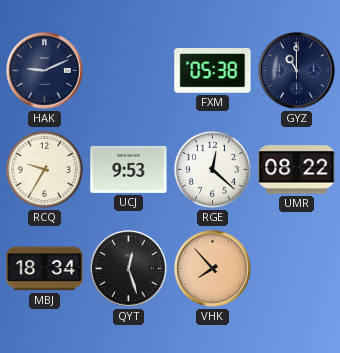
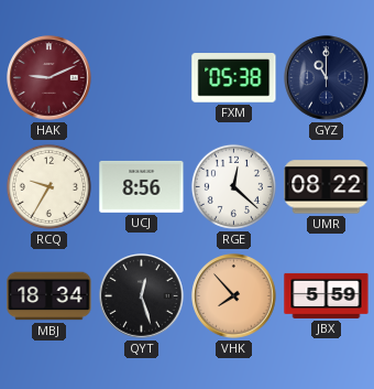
HAK dial: navy -> burgundy
UCJ: 9:53 -> 8:56
JBX: none -> 5:59
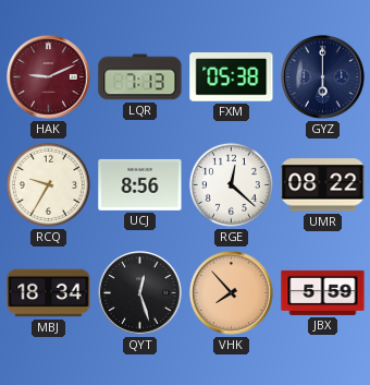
LQR: none -> 7:13
GYZ: 11:00 -> 6:00
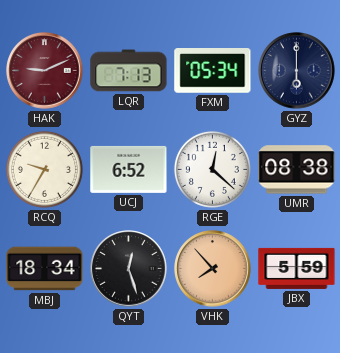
FXM: 05:38 -> 05:34
UCJ: 8:56 -> 6:52
UMR: 08:22 -> 08:38
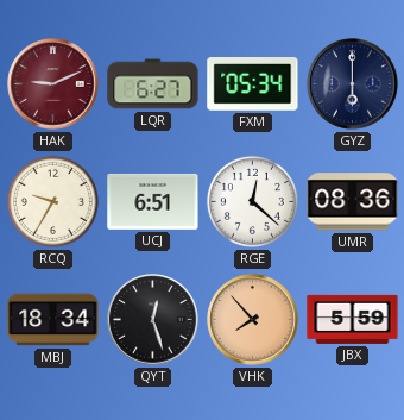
LQR: 7:13 -> 6:27
UCJ: 6:52 -> 6:51
UMR: 08:38 -> 08:36
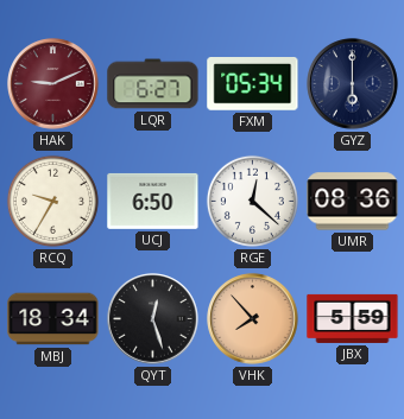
UCJ: 6:51 -> 6:50
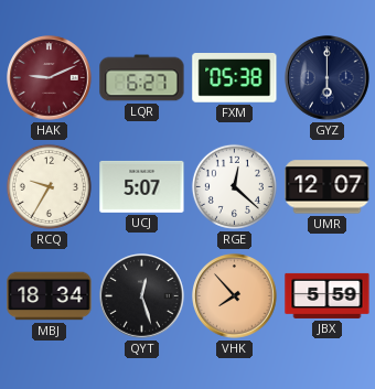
FXM: 05:34 -> 05:38
UCJ: 6:50 -> 5:07
UMR: 08:36 -> 12:07
